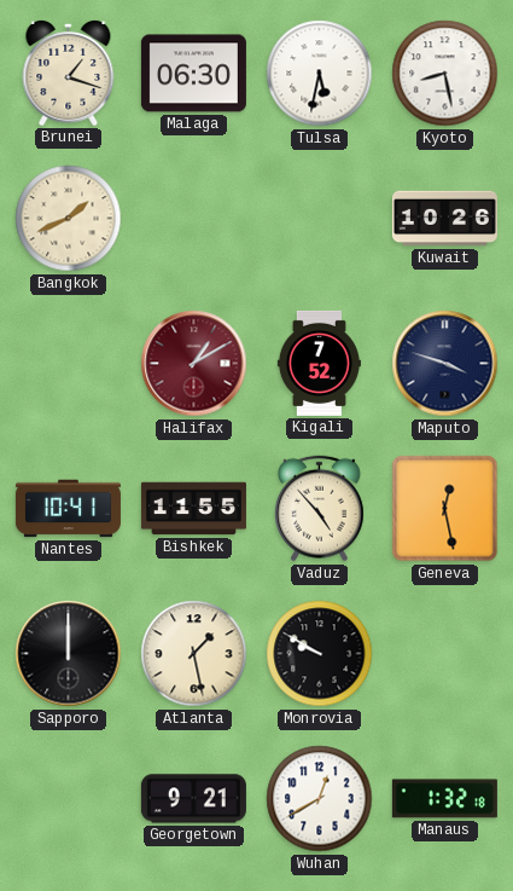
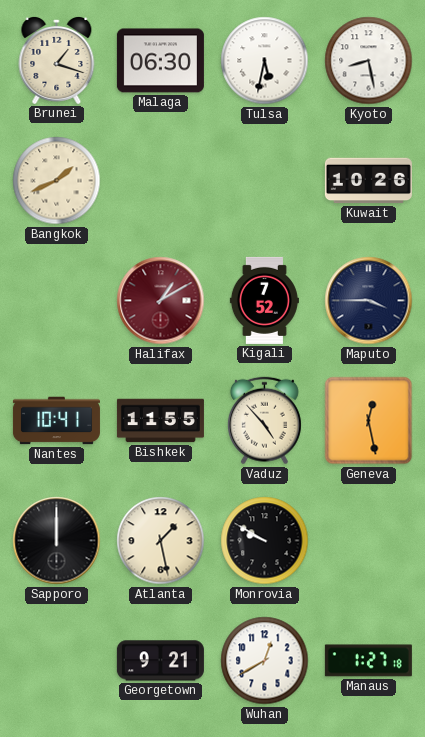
Maputo: 3:48 -> 3:45
Manaus: 1:32 -> 1:27
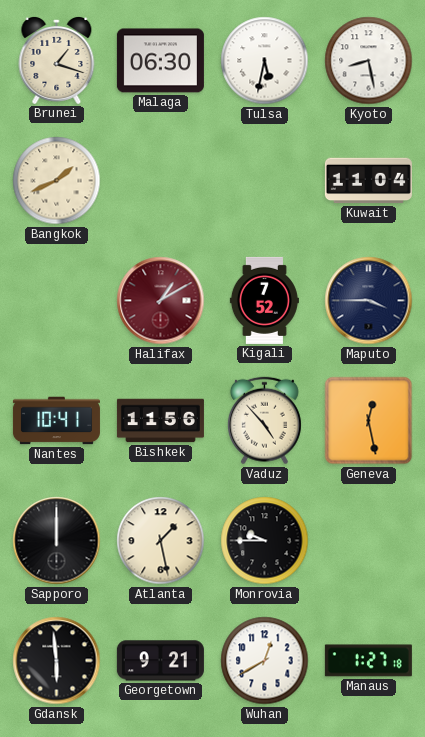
Kuwait: 10:26 -> 11:04
Bishkek: 11:55 -> 11:56
Monrovia: 9:50 -> 9:45
Gdansk: none -> 5:59
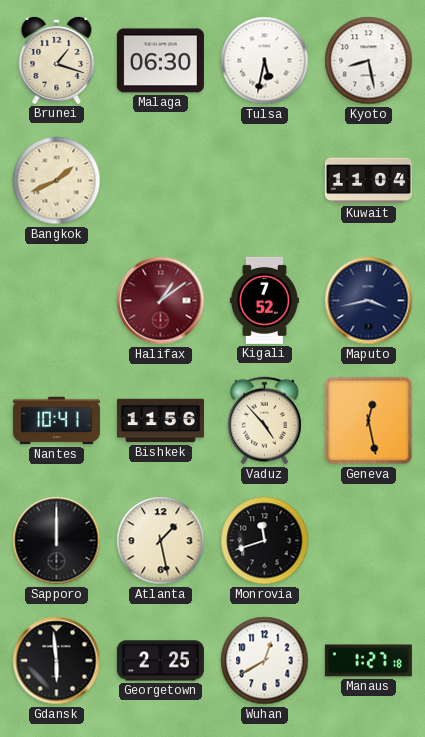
Halifax: 1:10 -> 1:09
Maputo: 3:45 -> 3:43
Monrovia: 9:45 -> 11:42
Georgetown: 9:21 -> 2:25
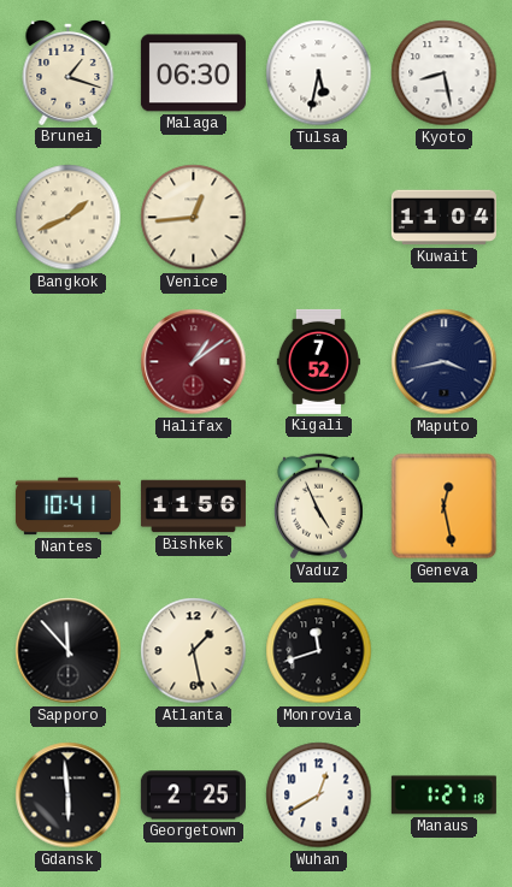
Venice: none -> 12:44
Vaduz: 4:53 -> 4:56
Sapporo: 12:00 -> 11:53
